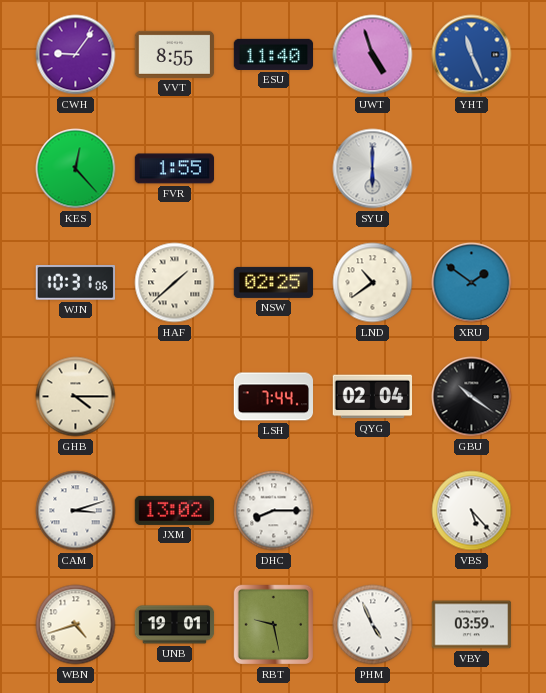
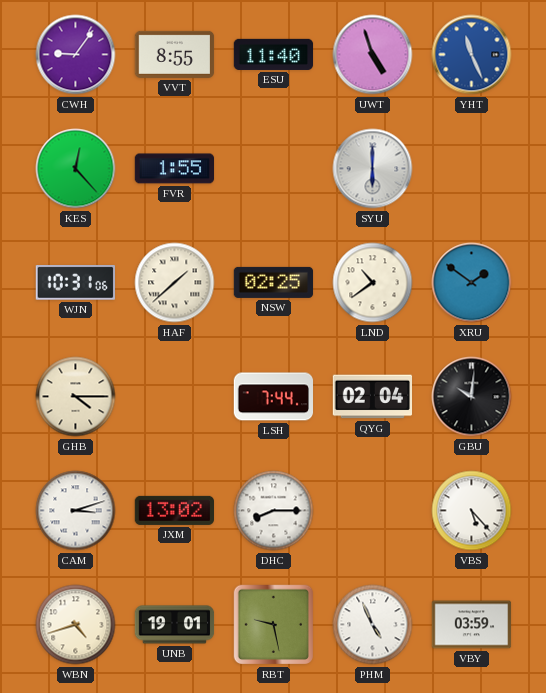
GBU: 10:21 -> 10:01
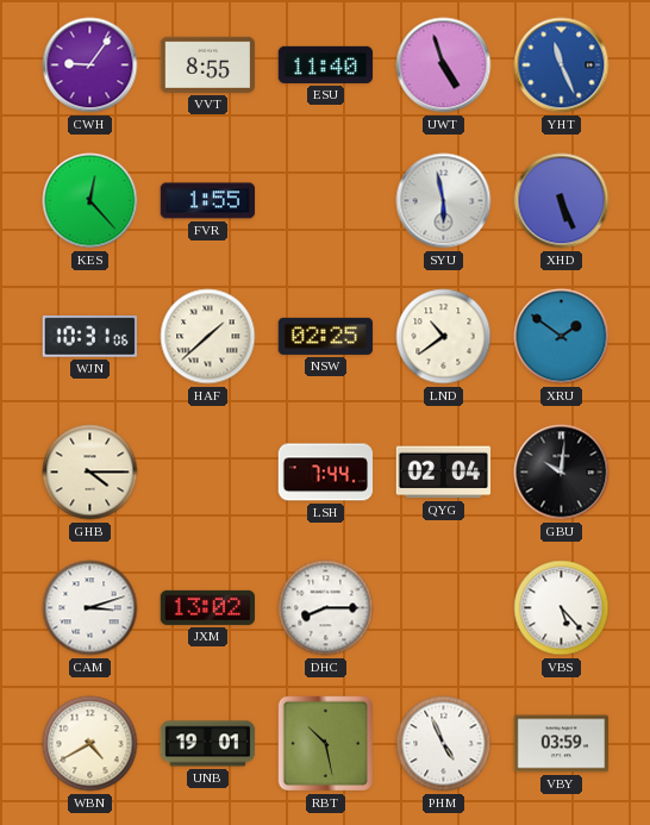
SYU: 6:00 -> 5:58
XHD: none -> 5:26
WBN: 4:42 -> 4:40
RBT: 9:28 -> 10:28
